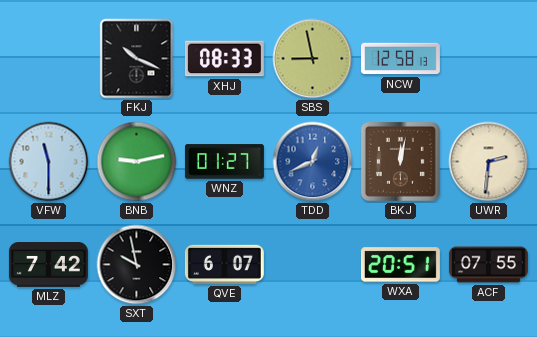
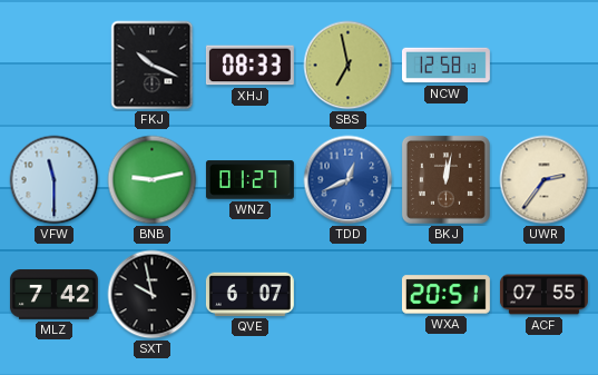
SBS: 8:58 -> 6:58
UWR: 2:31 -> 2:36
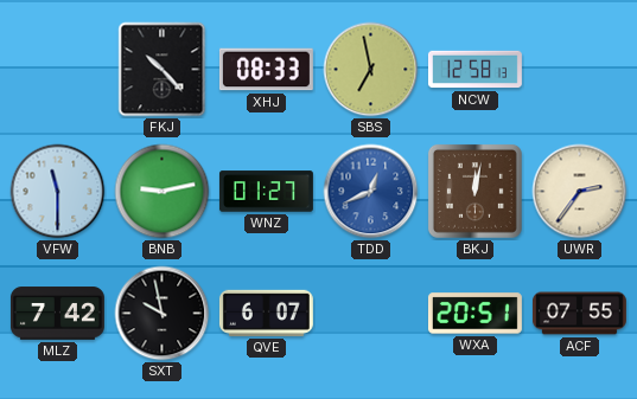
FKJ: 10:19 -> 10:23
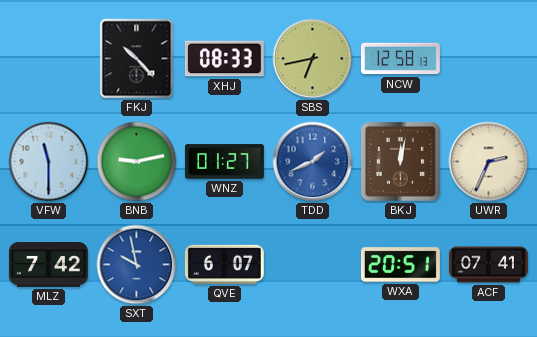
SBS: 6:58 -> 6:43
TDD: 12:41 -> 1:41
UWR: 2:36 -> 2:34
SXT dial: black -> blue
ACF: 07:55 -> 07:41
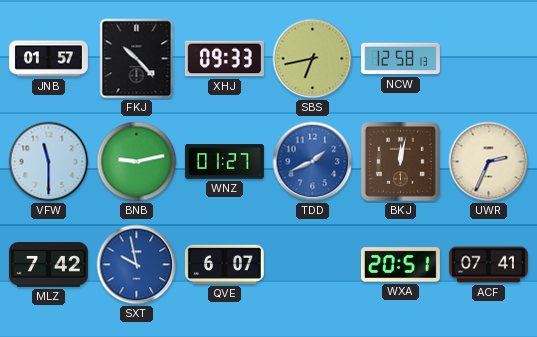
JNB: none -> 01:57
XHJ: 08:33 -> 09:33
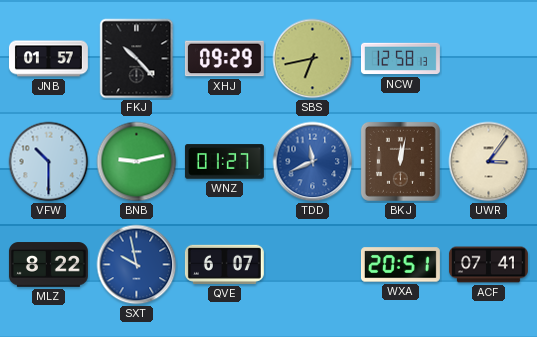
XHJ: 09:33 -> 09:29
VFW: 11:30 -> 10:30
TDD: 1:41 -> 11:41
UWR: 2:34 -> 3:06
MLZ: 7:42 -> 8:22
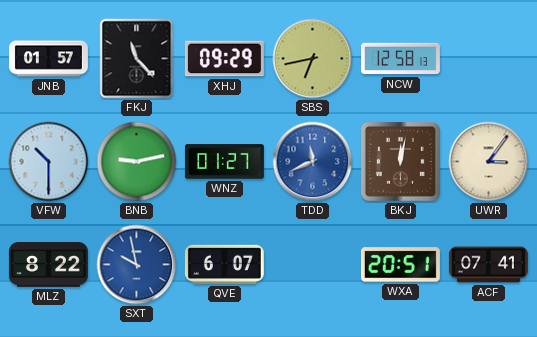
FKJ: 10:23 -> 11:23
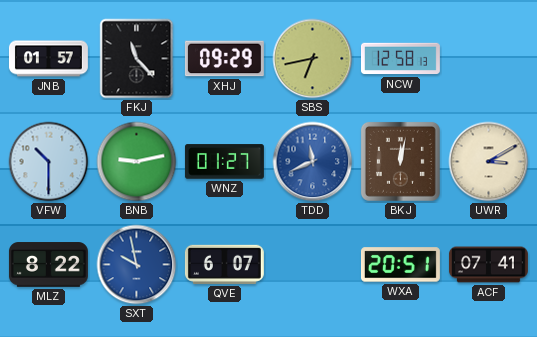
UWR: 3:06 -> 3:10
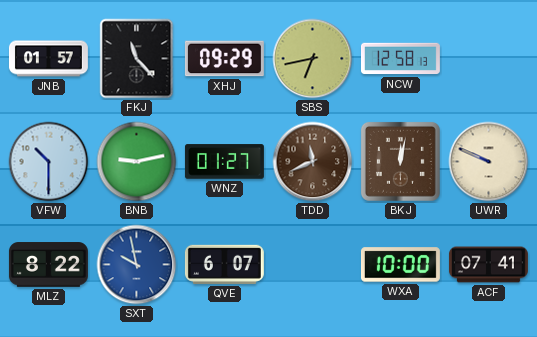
TDD dial: blue -> brown
UWR: 3:10 -> 9:49
WXA: 20:51 -> 10:00
